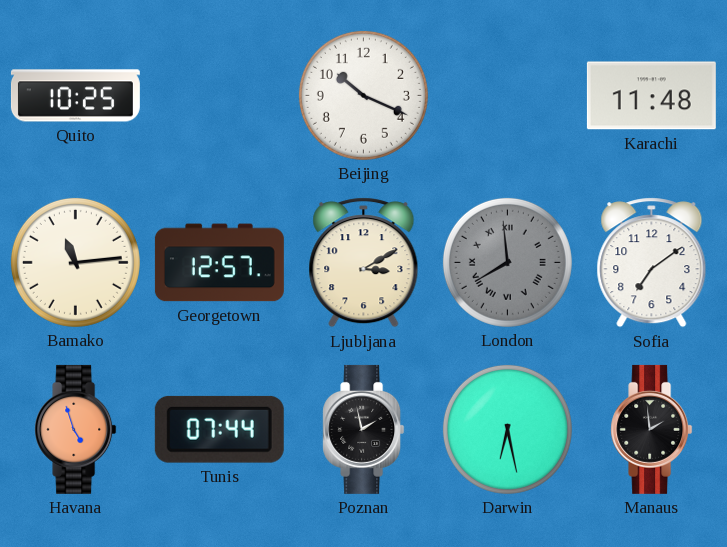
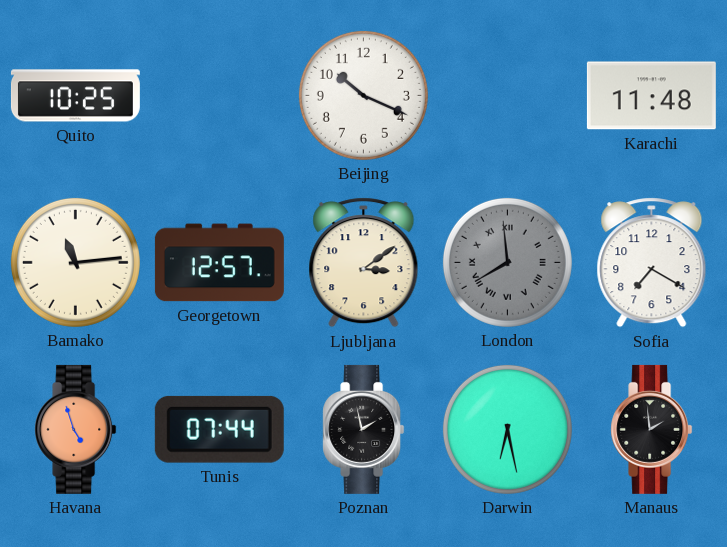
Ljubljana: 3:10 -> 3:09
Sofia: 7:09 -> 7:20
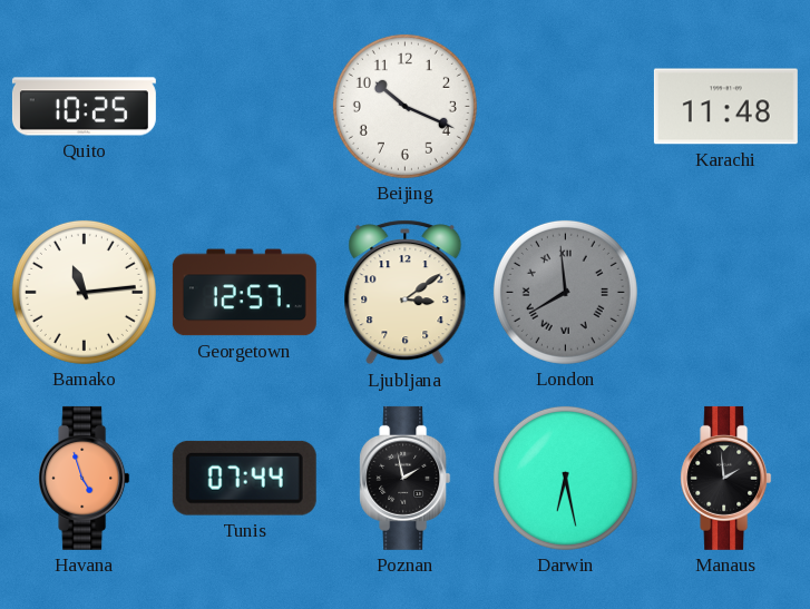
Sofia: 7:20 -> none
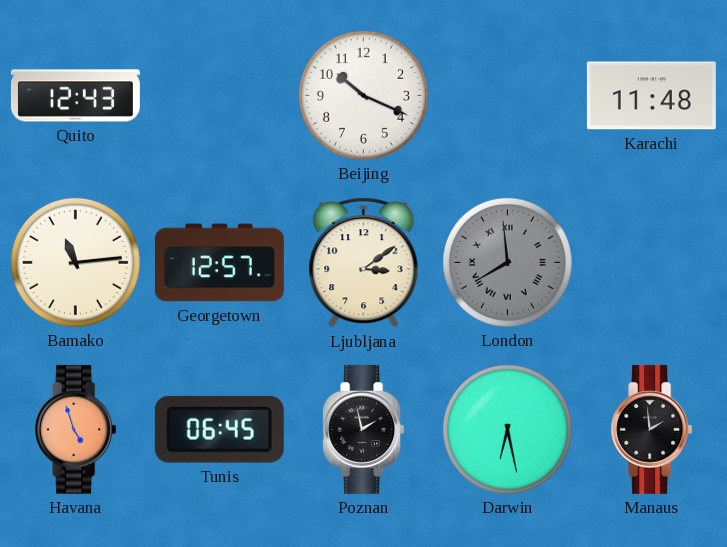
Quito: 10:25 -> 12:43
Tunis: 07:44 -> 06:45
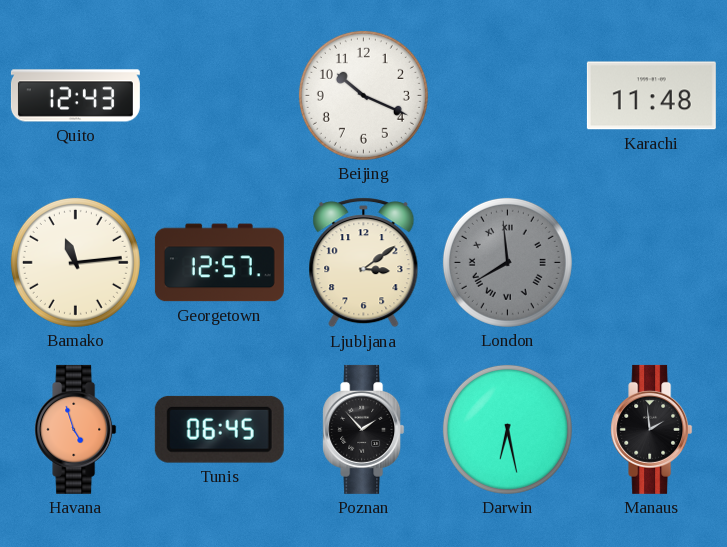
Poznan: 1:58 -> 1:53
